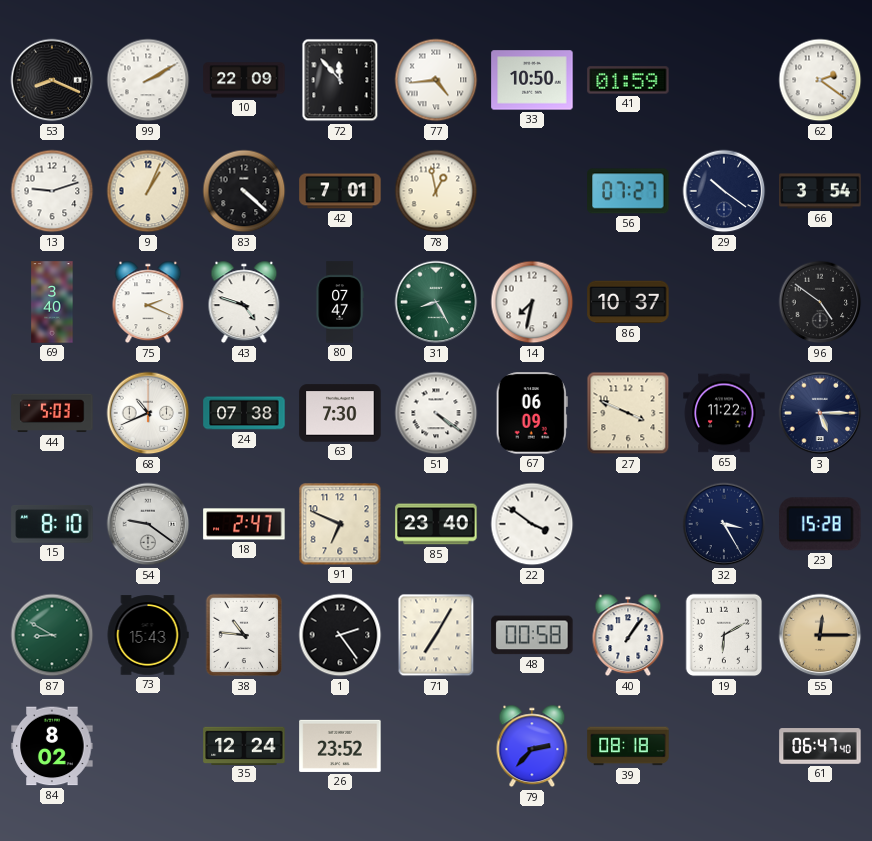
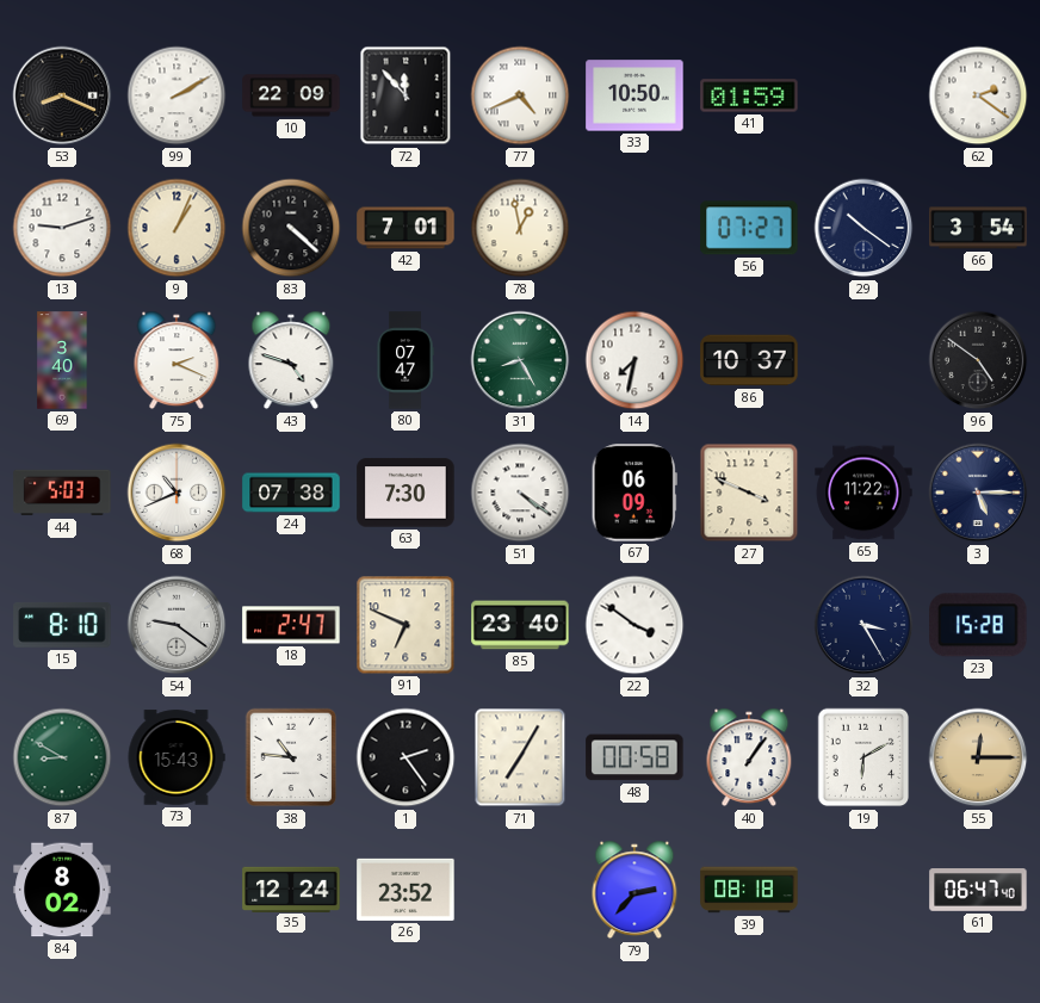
77: 4:44 -> 4:41
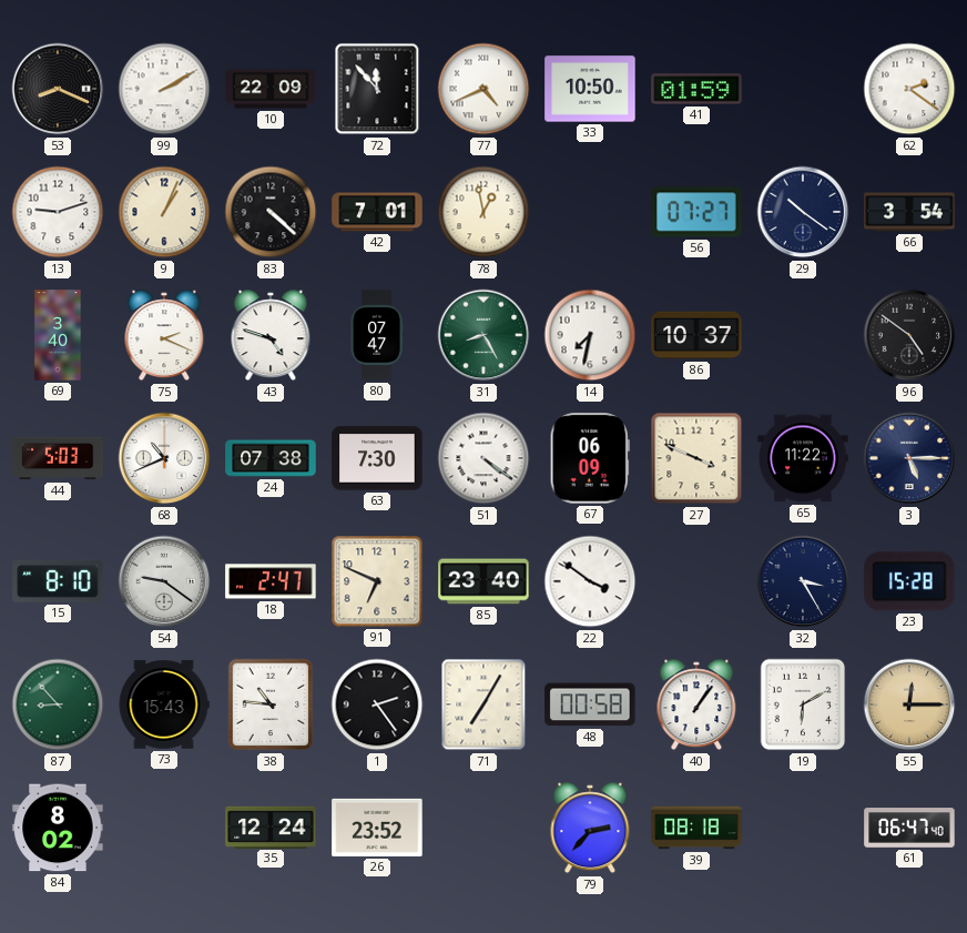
87: 8:50 -> 8:53
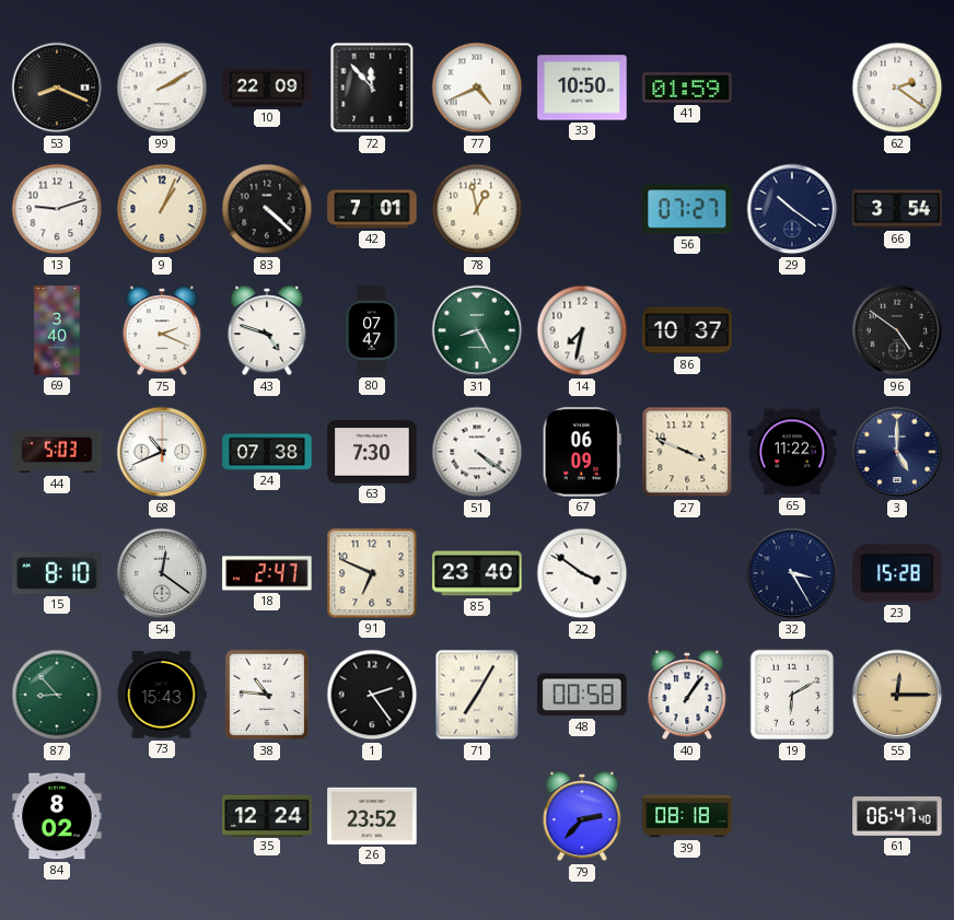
3: 5:15 -> 5:00
54: 9:21 -> 12:21
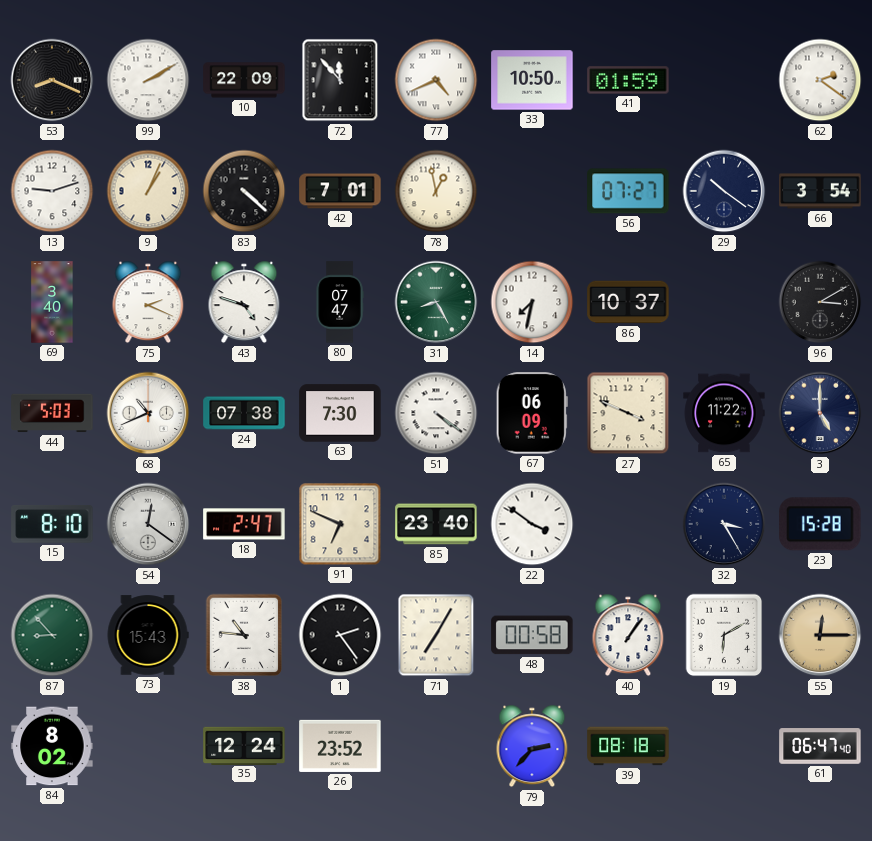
96: 4:51 -> 3:10
